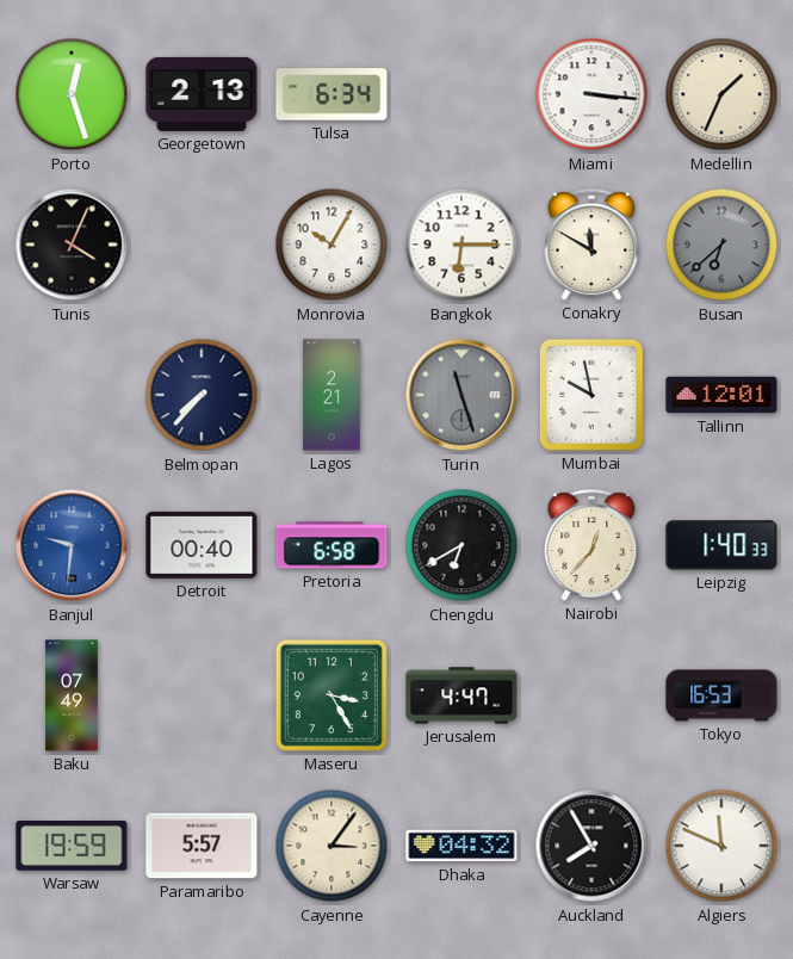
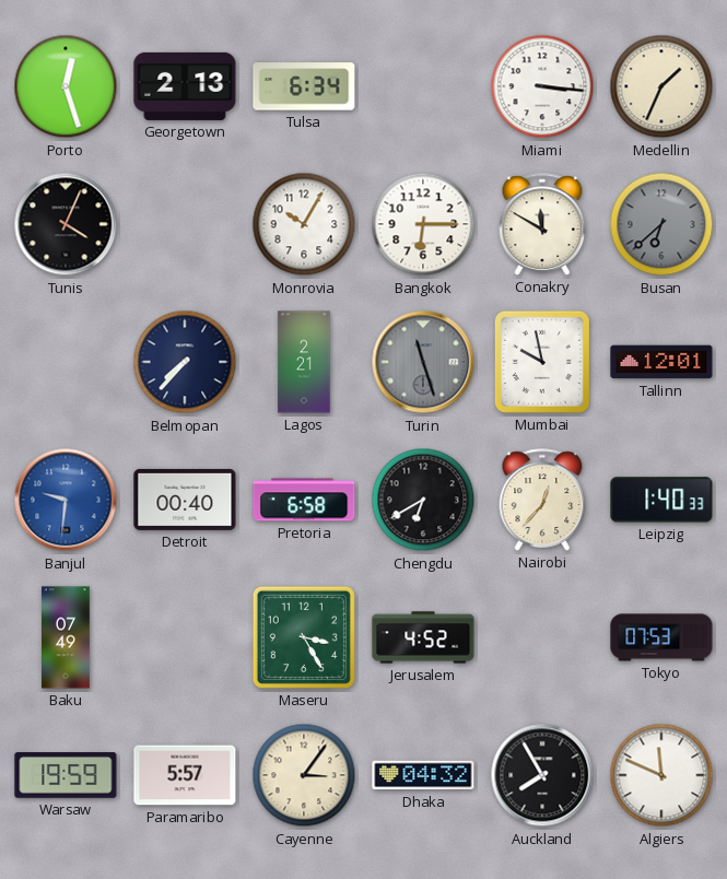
Jerusalem: 4:47 -> 4:52
Tokyo: 16:53 -> 07:53
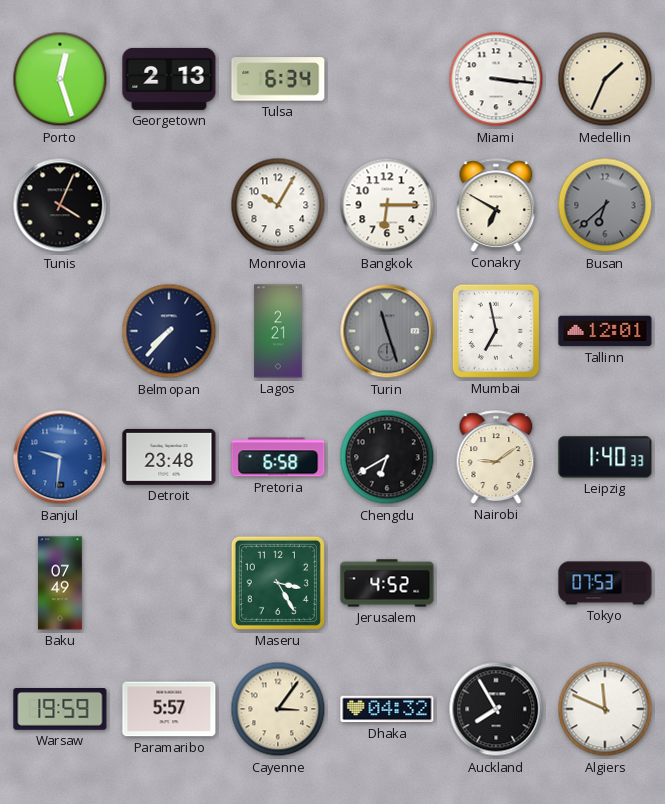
Conakry: 11:50 -> 6:50
Mumbai: 9:58 -> 6:58
Detroit: 00:40 -> 23:48
Nairobi: 12:37 -> 9:09
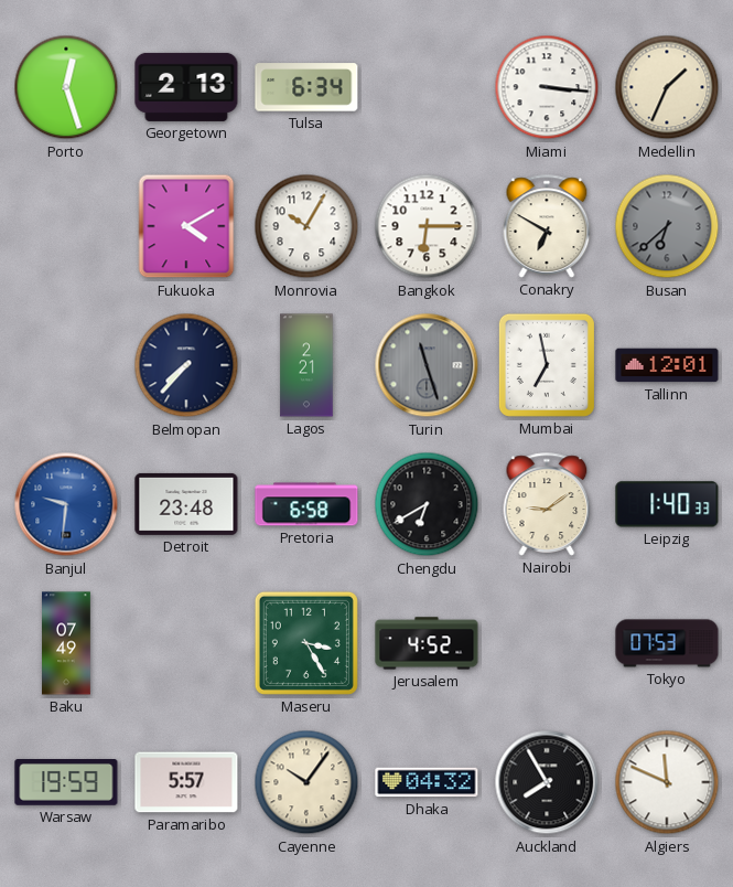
Tunis: 4:04 -> none
Fukuoka: none -> 4:10
Cayenne: 3:06 -> 10:06
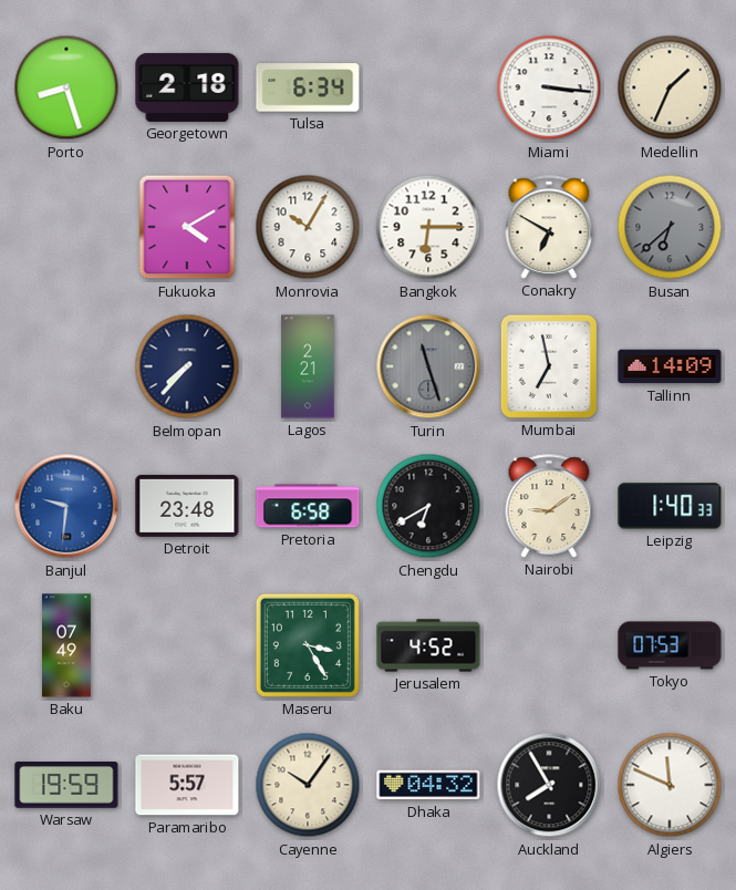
Porto: 12:27 -> 8:27
Georgetown: 2:13 -> 2:18
Tallinn: 12:01 -> 14:09
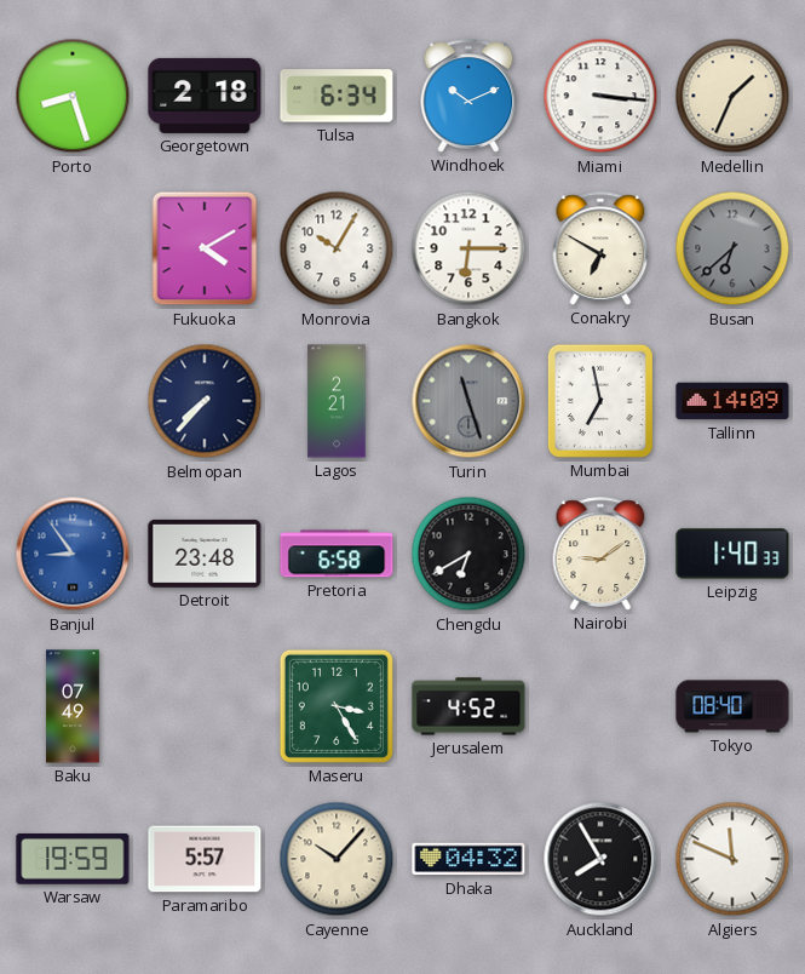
Windhoek: none -> 10:11
Banjul: 9:31 -> 8:54
Tokyo: 07:53 -> 08:40
Cayenne: 10:06 -> 10:07
